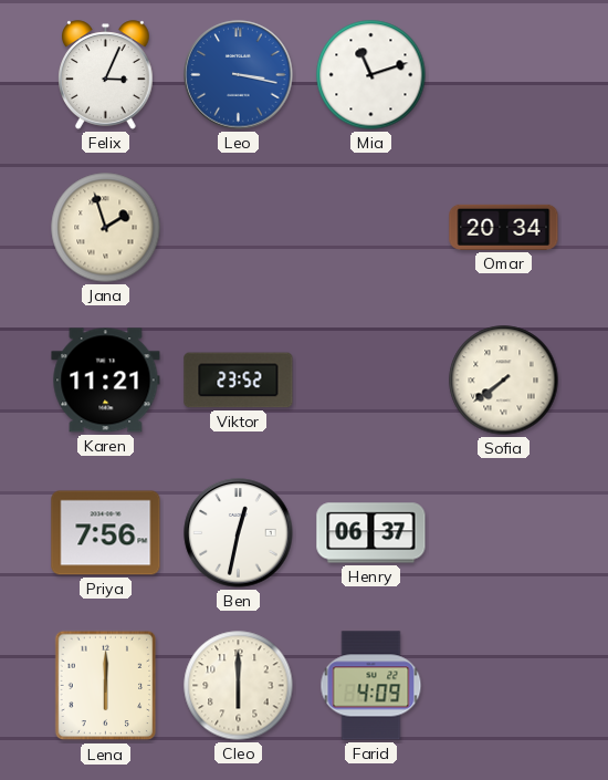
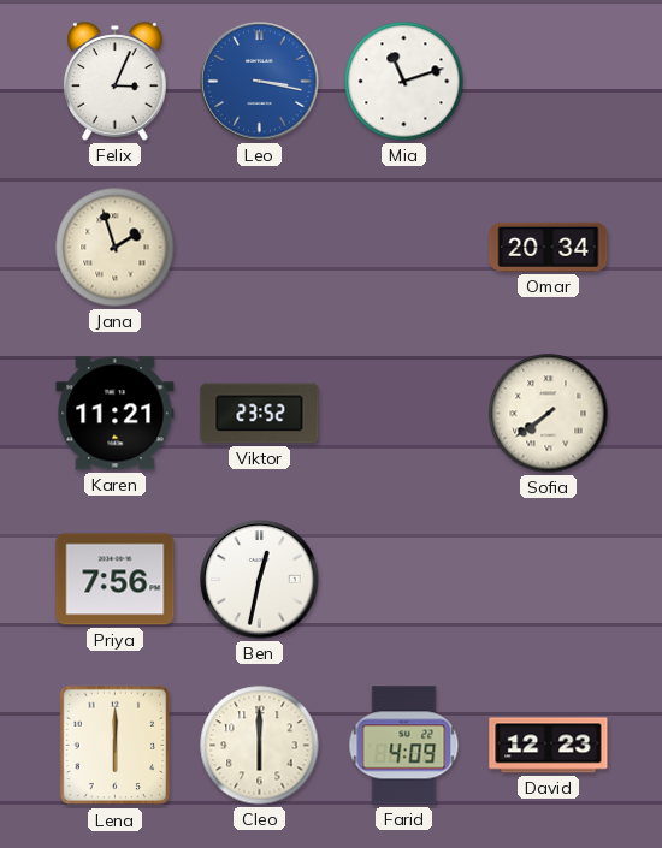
Henry: 06:37 -> none
David: none -> 12:23
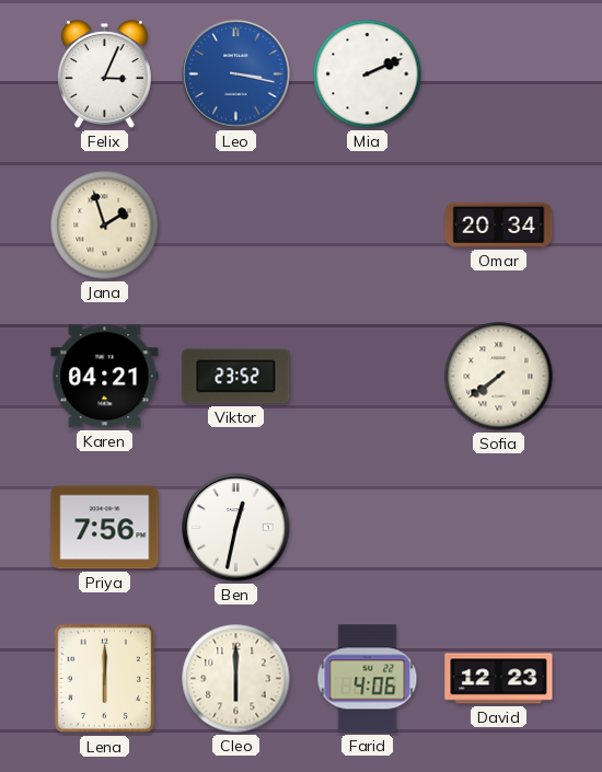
Mia: 11:12 -> 2:11
Karen: 11:21 -> 04:21
Farid: 4:09 -> 4:06
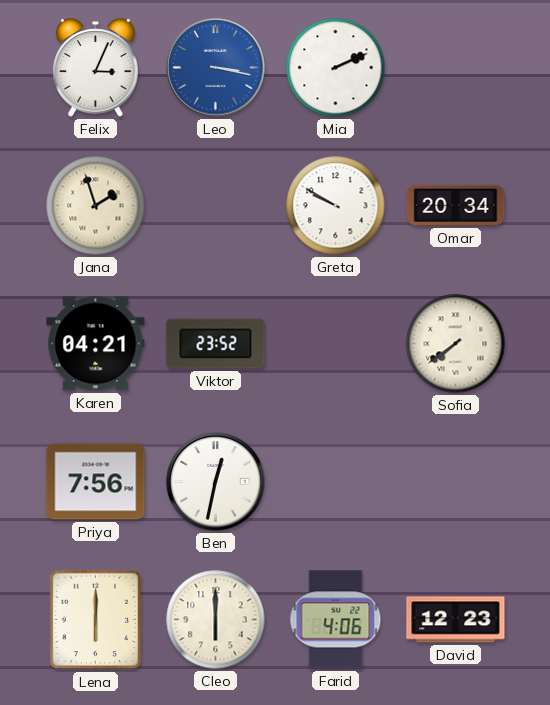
Greta: none -> 9:50
